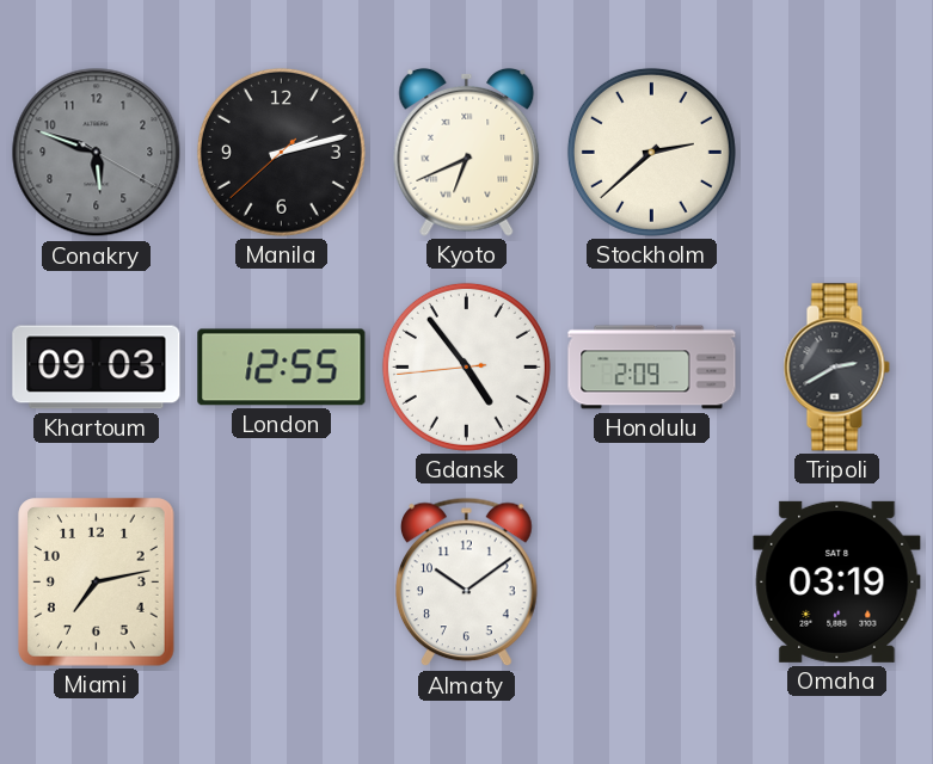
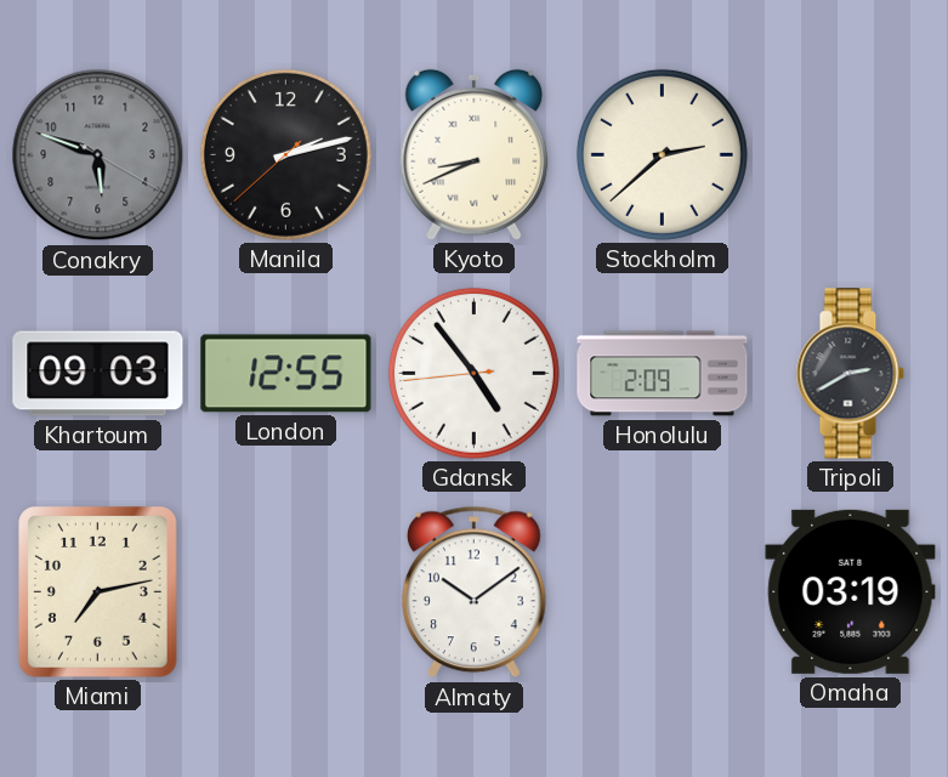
Kyoto: 6:41 -> 8:41
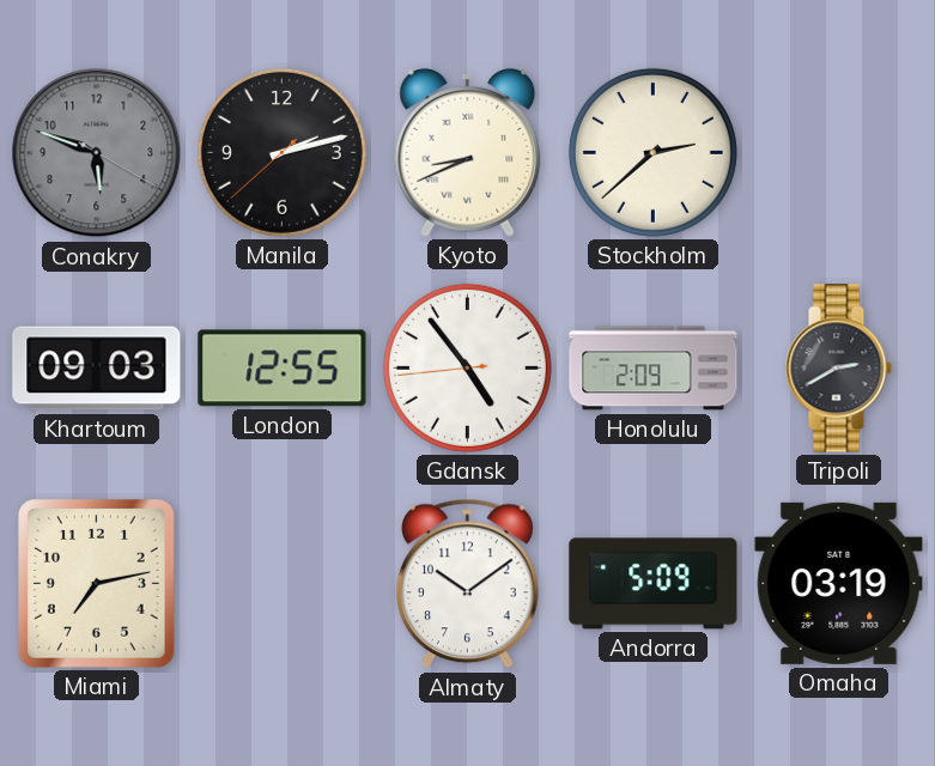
Andorra: none -> 5:09
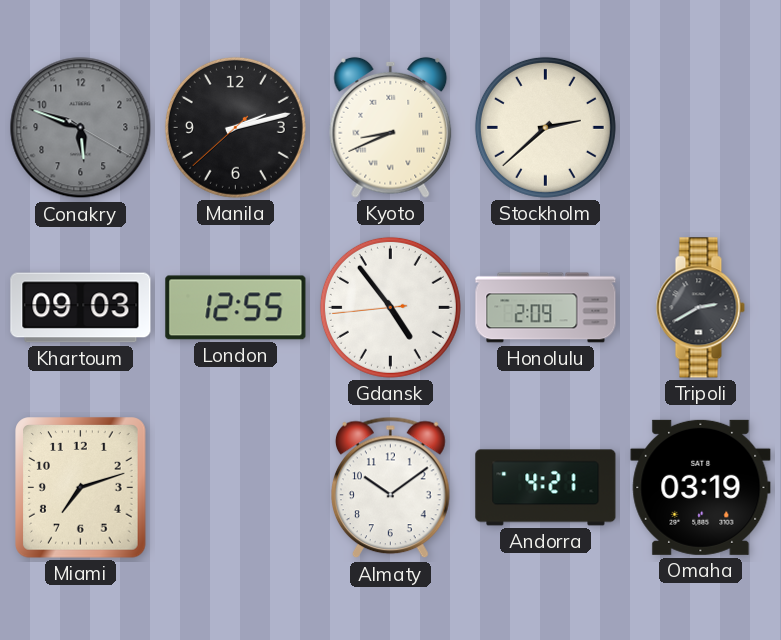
Miami: 7:13 -> 7:12
Andorra: 5:09 -> 4:21
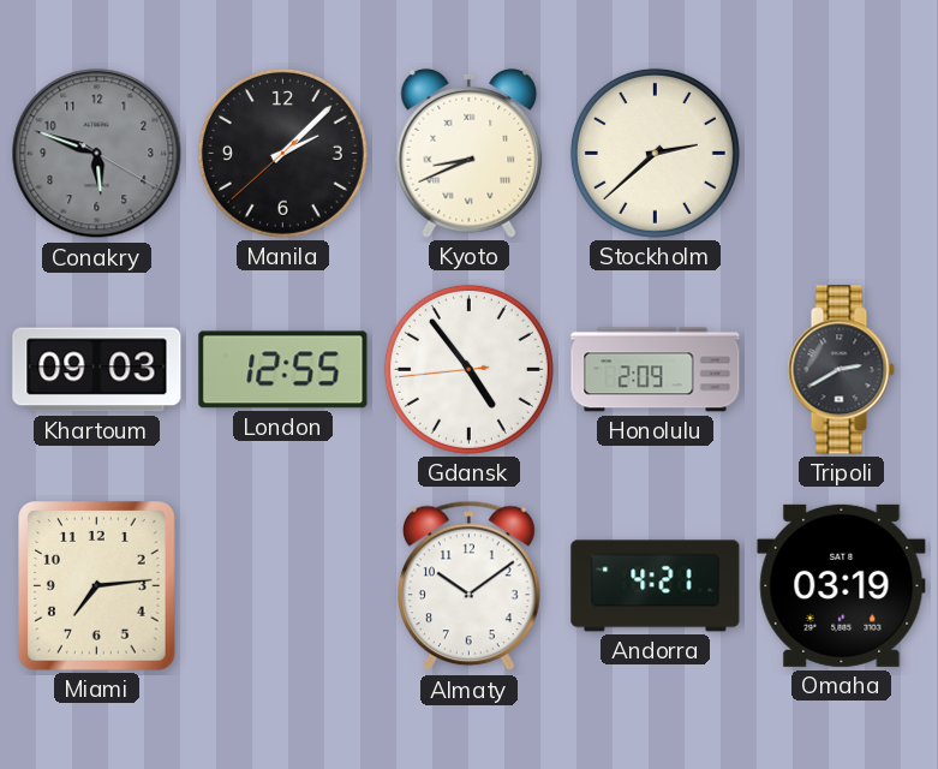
Manila: 2:12 -> 2:07
Miami: 7:12 -> 7:14
